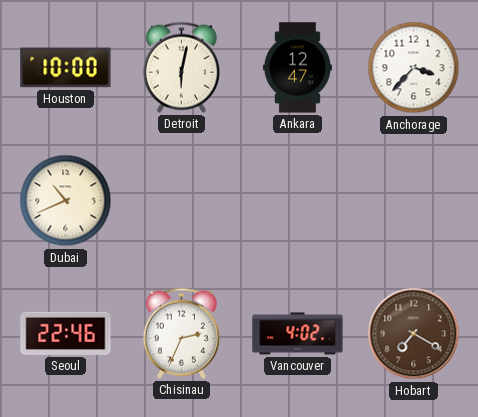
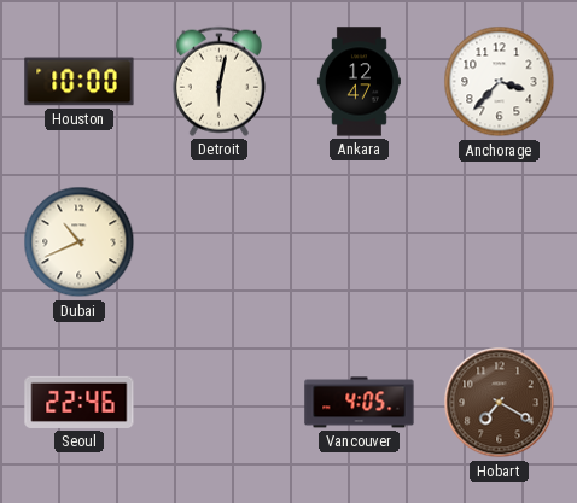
Chisinau: 2:34 -> none
Vancouver: 4:02 -> 4:05
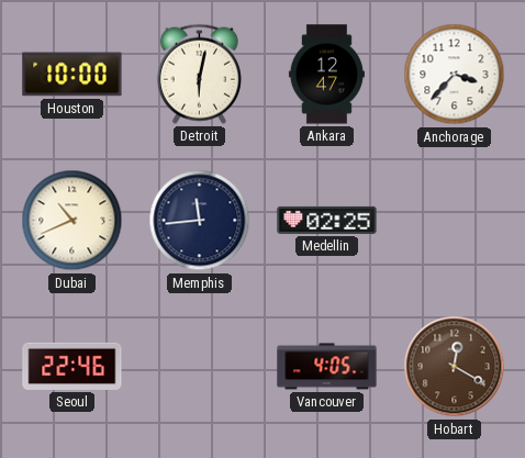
Memphis: none -> 11:44
Medellin: none -> 02:25
Hobart: 7:20 -> 12:20
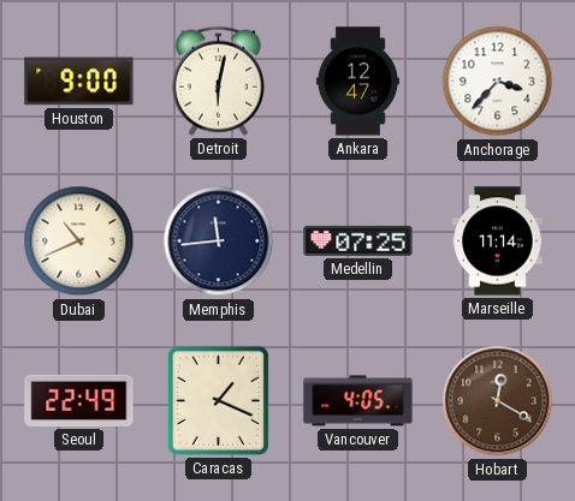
Houston: 10:00 -> 9:00
Medellin: 02:25 -> 07:25
Marseille: none -> 11:14
Seoul: 22:46 -> 22:49
Caracas: none -> 1:19
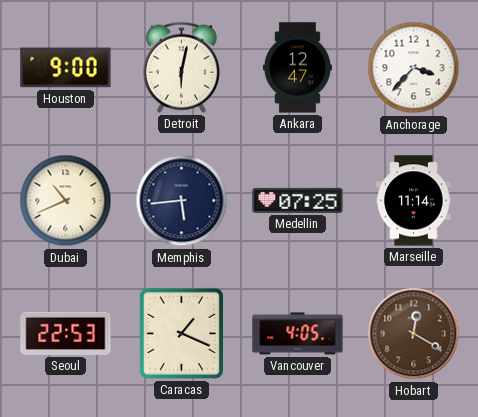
Memphis: 11:44 -> 5:44
Seoul: 22:49 -> 22:53
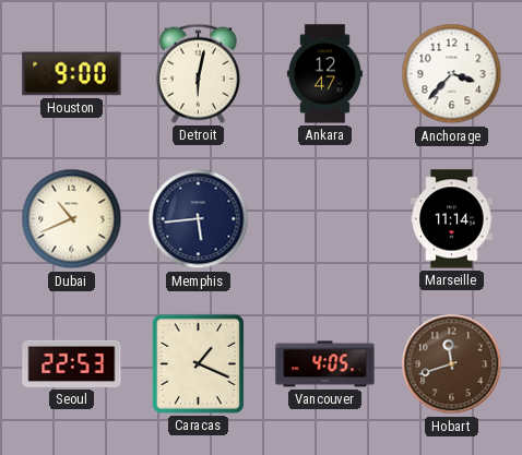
Medellin: 07:25 -> none
Hobart: 12:20 -> 11:42
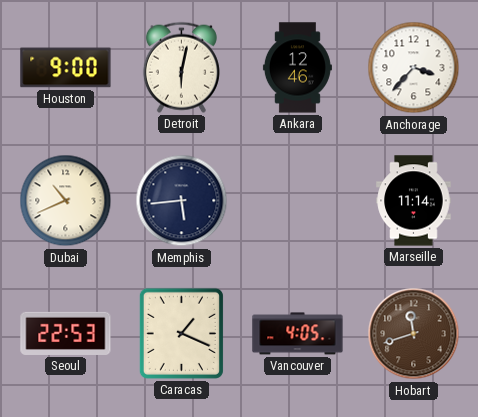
Ankara: 12:47 -> 12:46
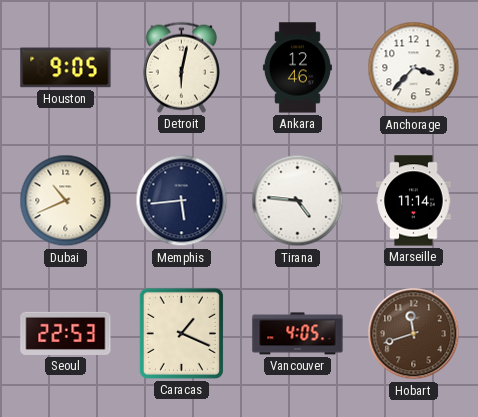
Houston: 9:00 -> 9:05
Tirana: none -> 4:46
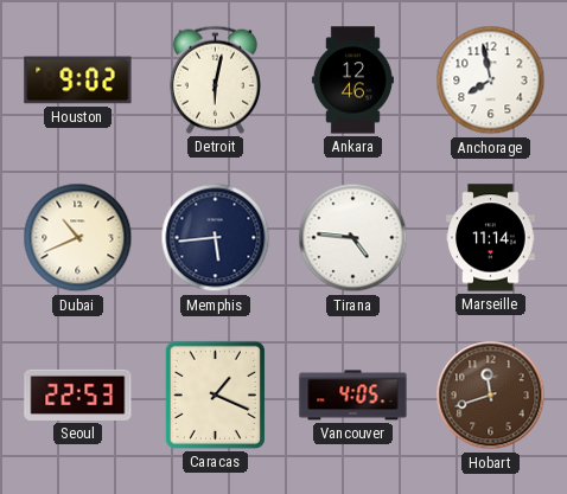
Houston: 9:05 -> 9:02
Anchorage: 3:37 -> 7:58
